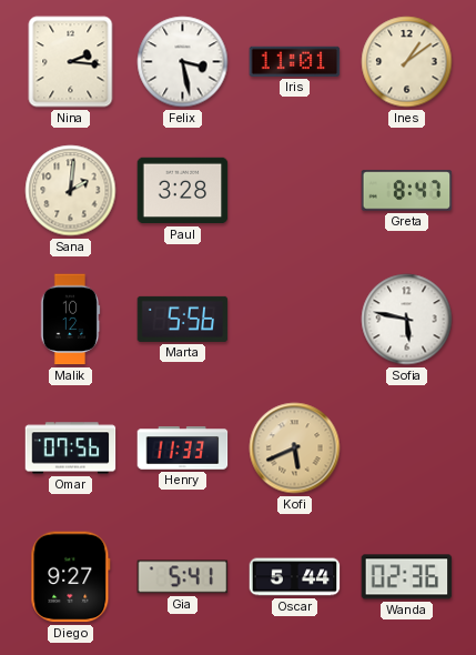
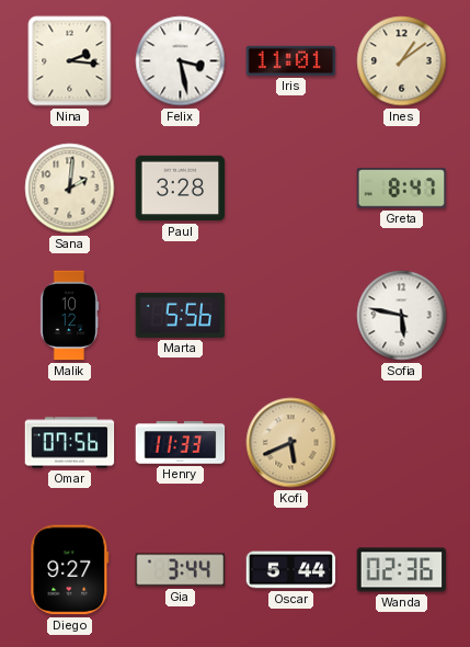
Gia: 5:41 -> 3:44
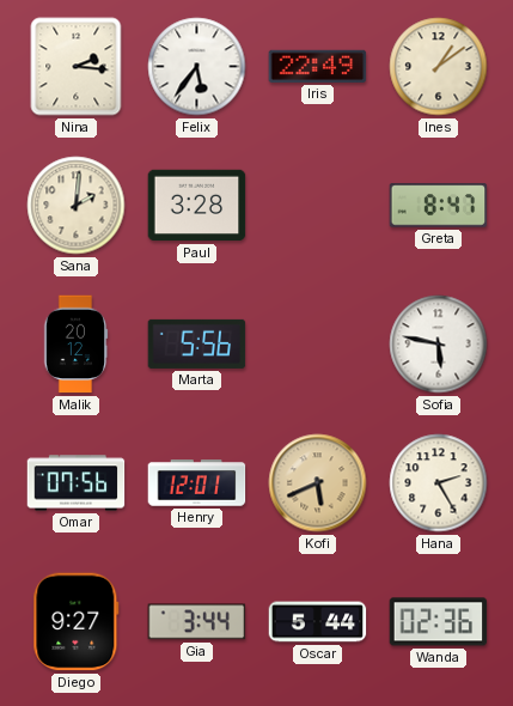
Felix: 3:28 -> 5:36
Iris: 11:01 -> 22:49
Malik: 10:12 -> 20:12
Henry: 11:33 -> 12:01
Hana: none -> 2:25
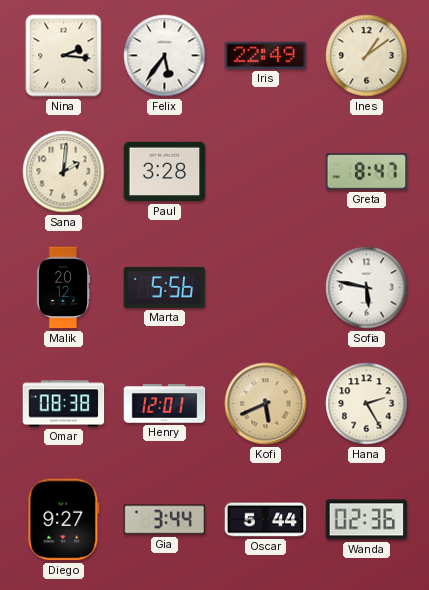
Omar: 07:56 -> 08:38
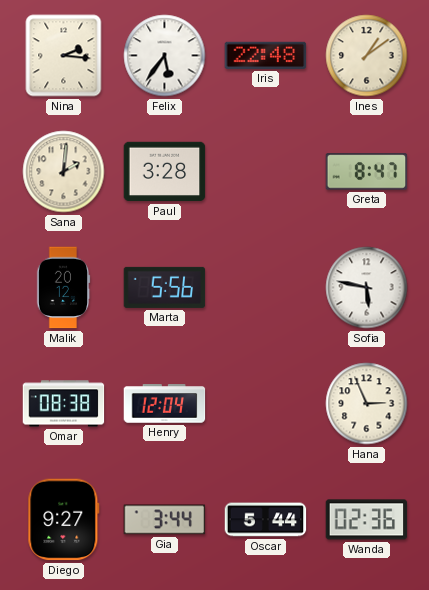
Iris: 22:49 -> 22:48
Henry: 12:01 -> 12:04
Kofi: 5:41 -> none
Hana: 2:25 -> 2:56
